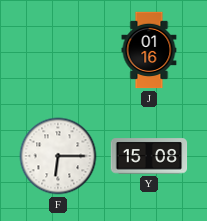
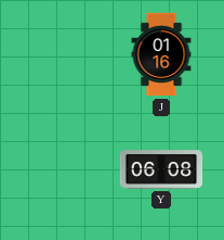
F: 6:15 -> none
Y: 15:08 -> 06:08
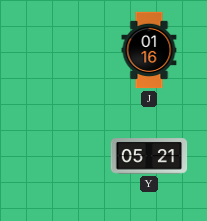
Y: 06:08 -> 05:21
